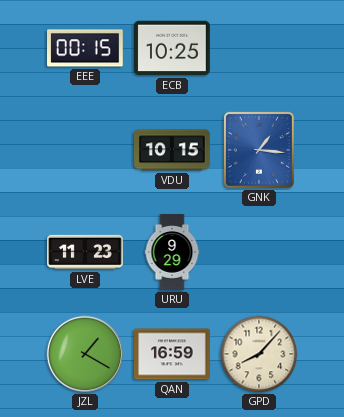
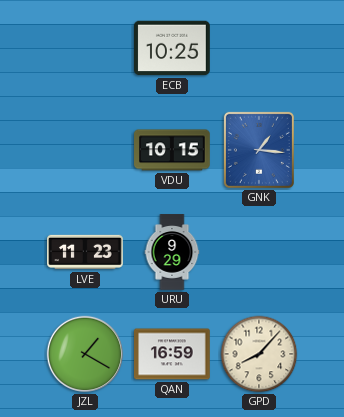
EEE: 00:15 -> none
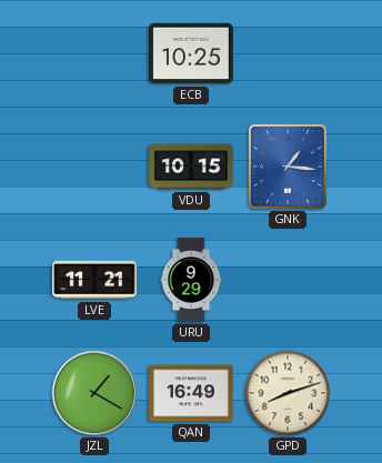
LVE: 11:23 -> 11:21
QAN: 16:59 -> 16:49
GPD: 8:07 -> 8:12
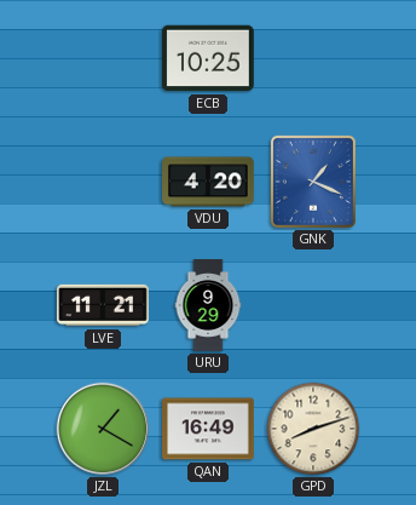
VDU: 10:15 -> 4:20
GNK: 1:16 -> 1:19
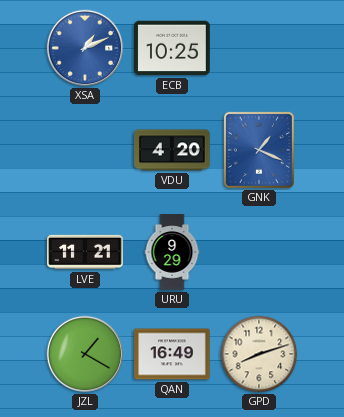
XSA: none -> 1:11
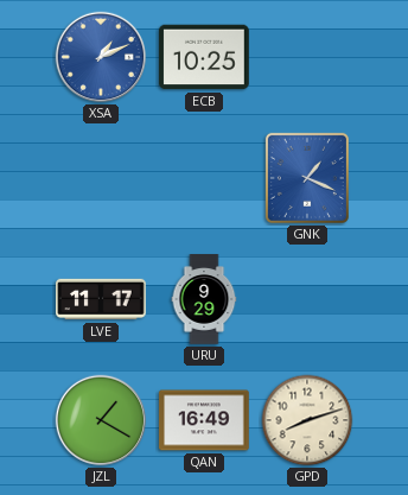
VDU: 4:20 -> none
LVE: 11:21 -> 11:17
